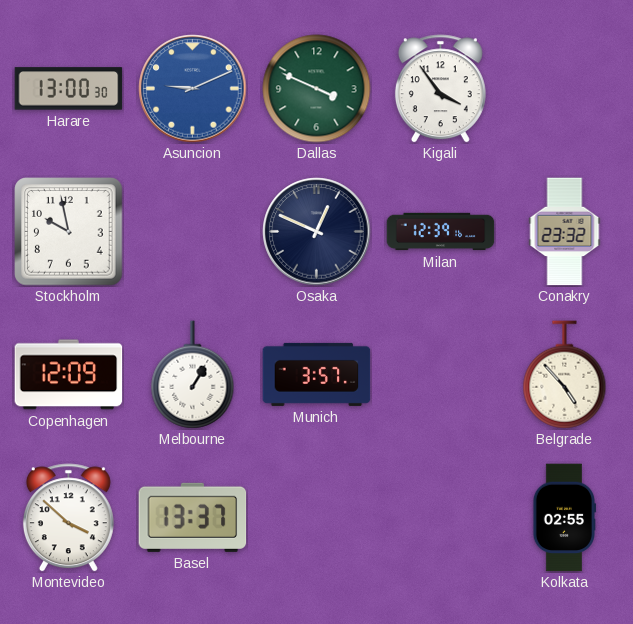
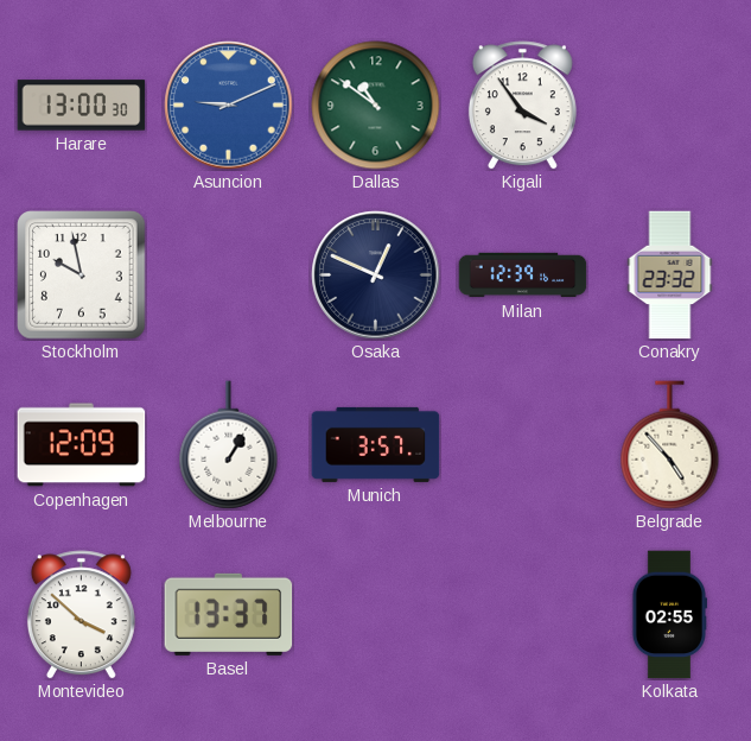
Dallas: 3:49 -> 10:51
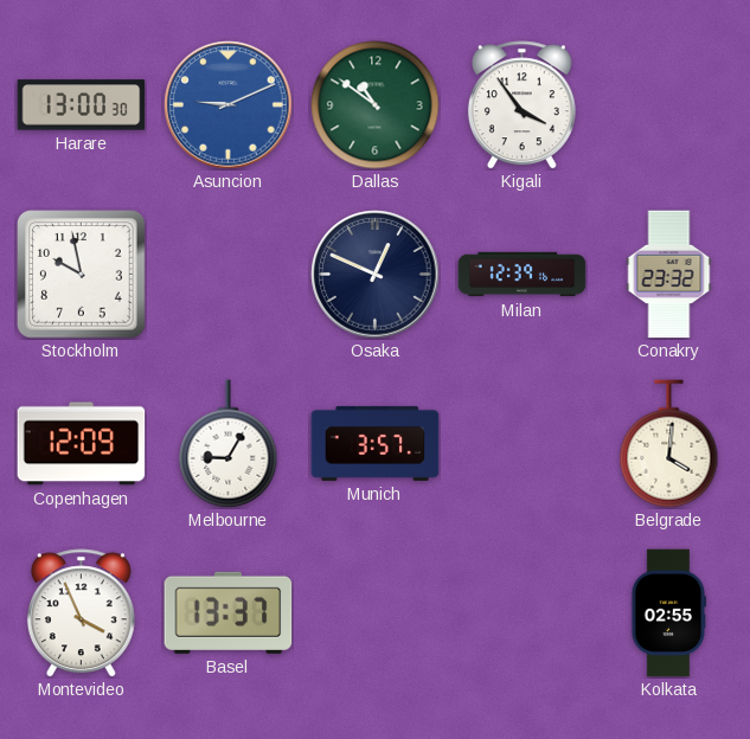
Melbourne: 1:05 -> 9:05
Belgrade: 4:53 -> 4:01
Montevideo: 3:52 -> 3:56
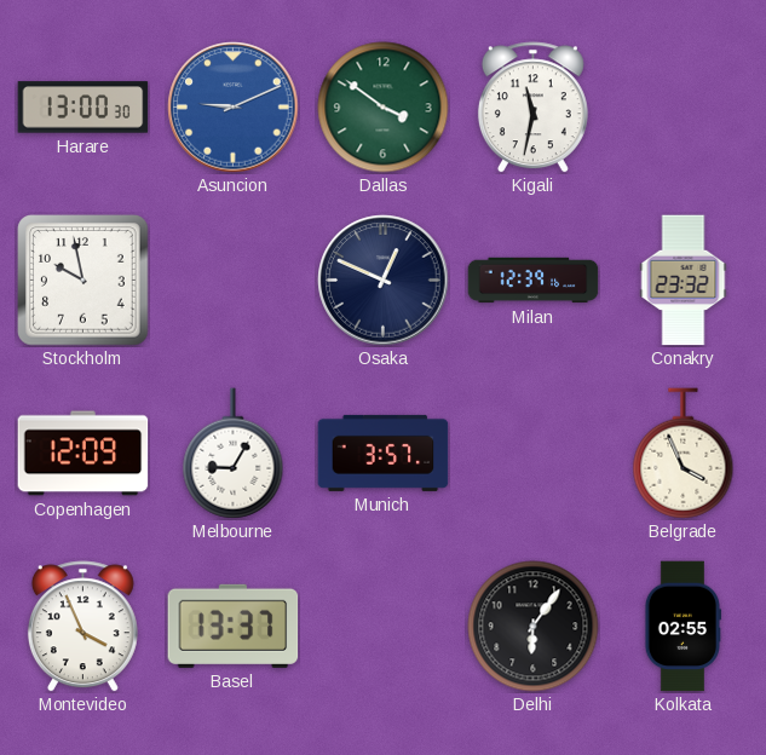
Dallas: 10:51 -> 3:51
Kigali: 3:54 -> 11:32
Belgrade: 4:01 -> 3:56
Delhi: none -> 6:06
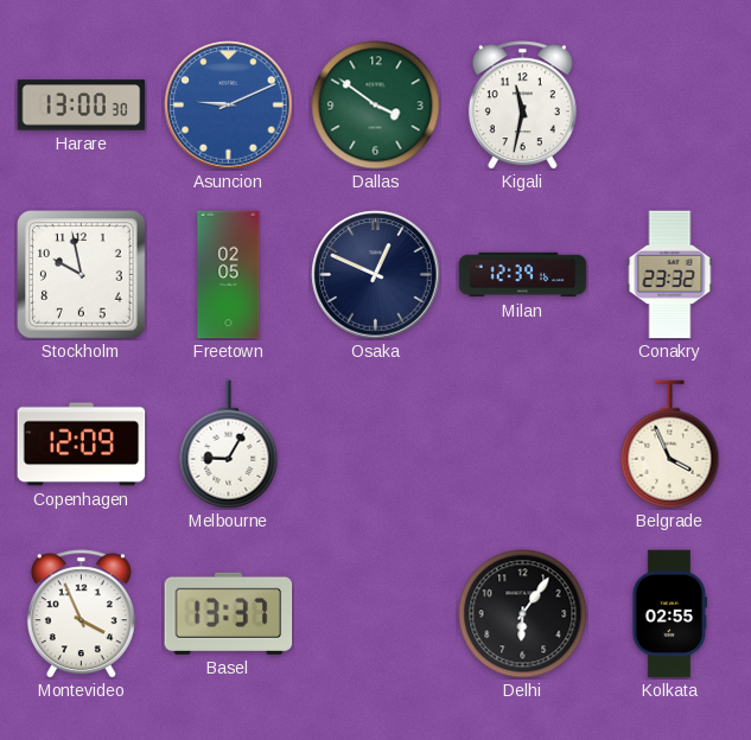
Freetown: none -> 02:05
Munich: 3:57 -> none
